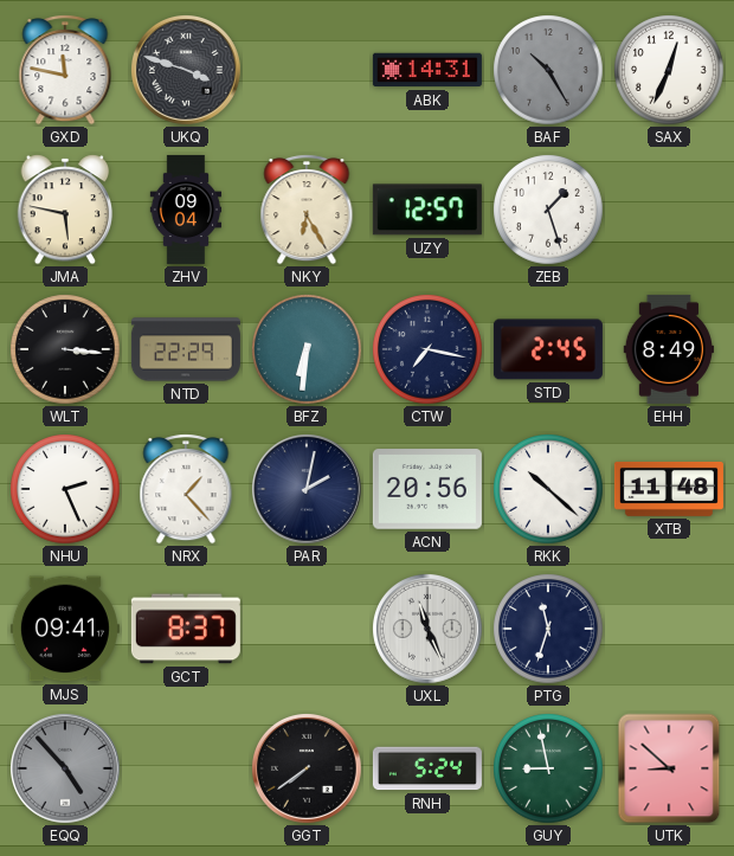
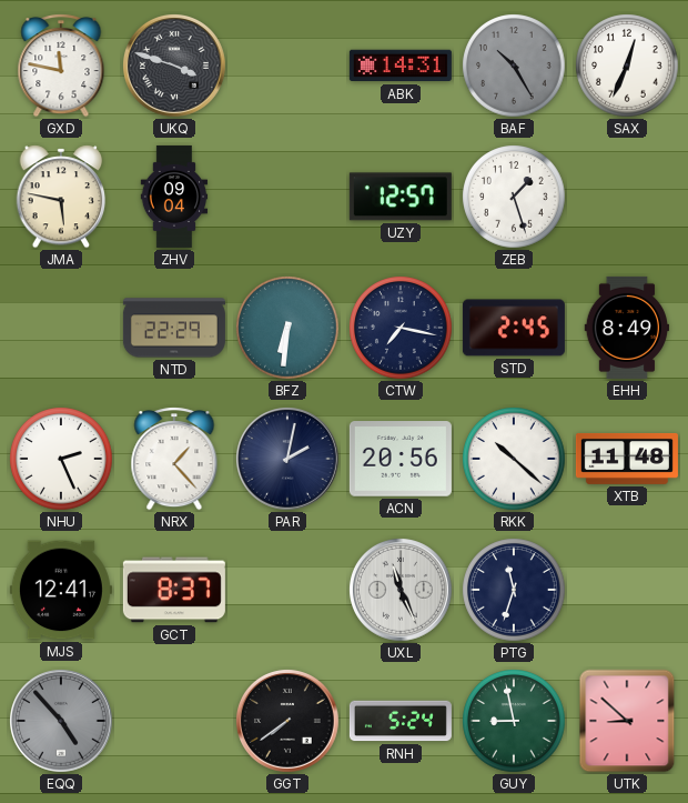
NKY: 6:25 -> none
WLT: 3:16 -> none
MJS: 09:41 -> 12:41
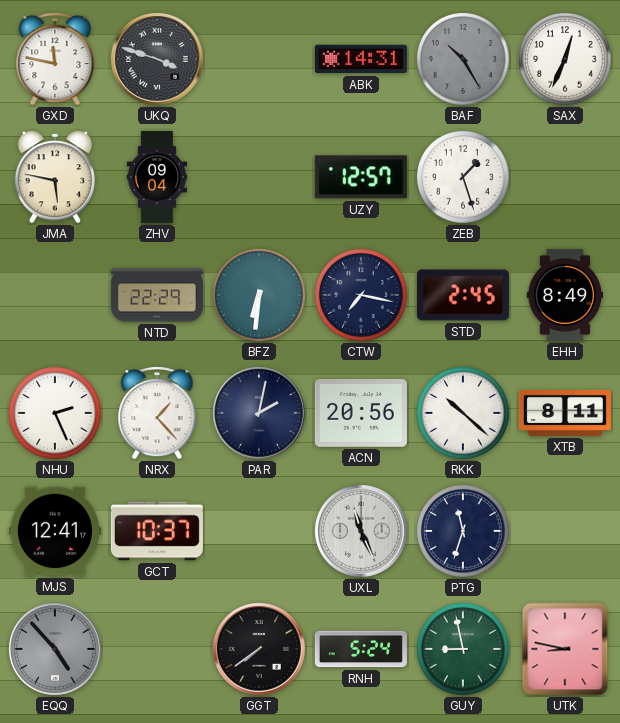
XTB: 11:48 -> 8:11
GCT: 8:37 -> 10:37
UTK: 8:52 -> 8:47
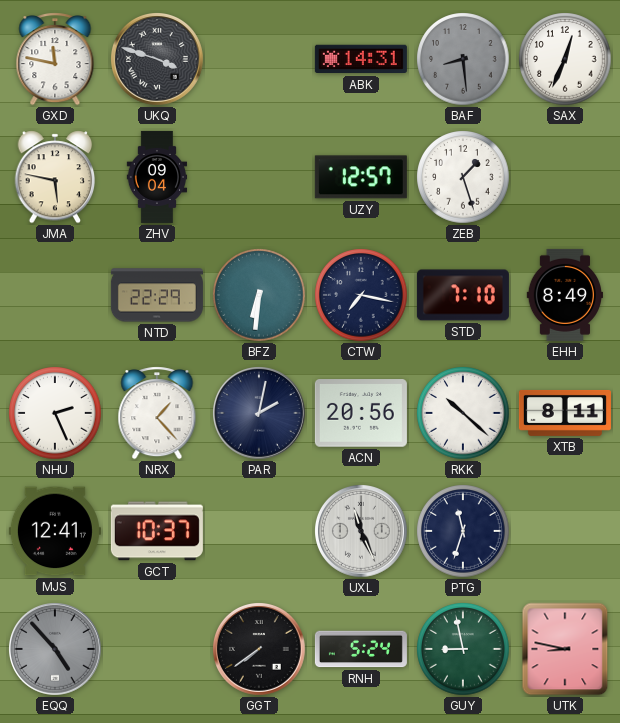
BAF: 10:25 -> 8:29
STD: 2:45 -> 7:10
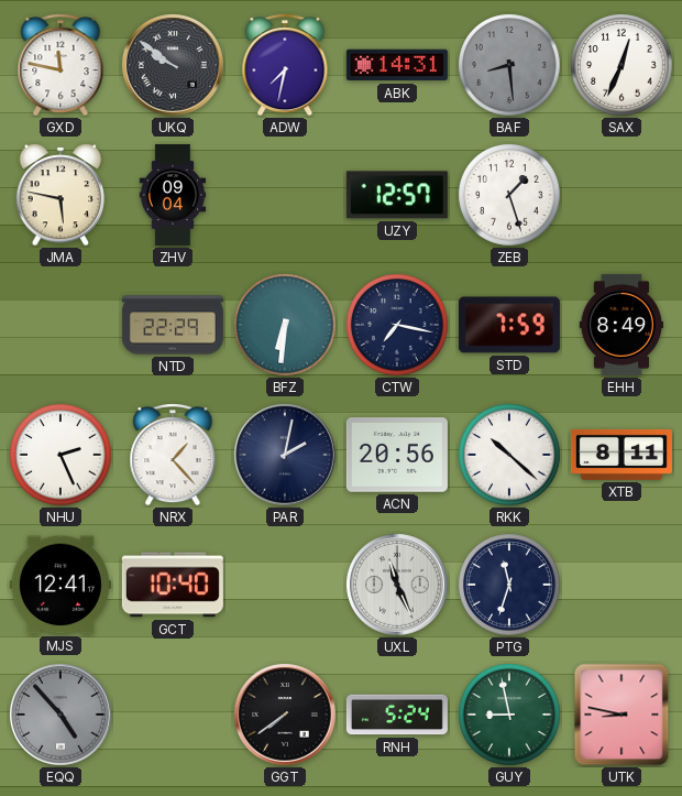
UKQ: 3:48 -> 9:51
ADW: none -> 7:32
STD: 7:10 -> 7:59
GCT: 10:37 -> 10:40
